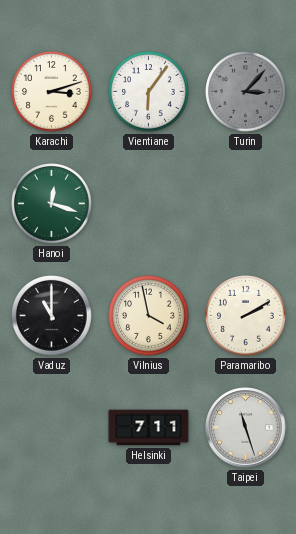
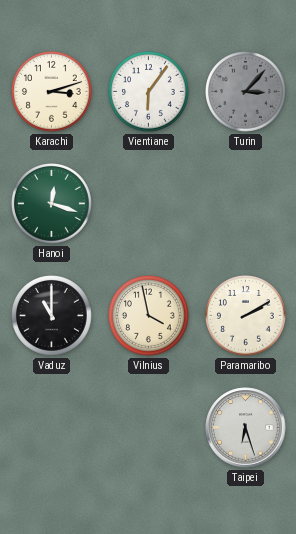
Helsinki: 7:11 -> none
Taipei: 11:27 -> 6:27
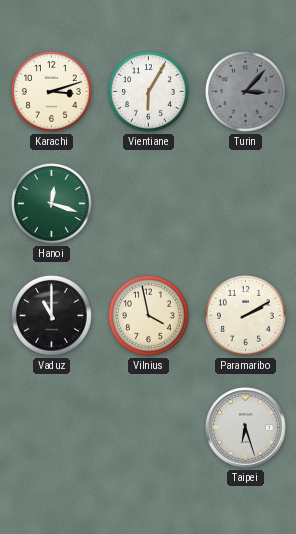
Vientiane: 6:06 -> 6:05
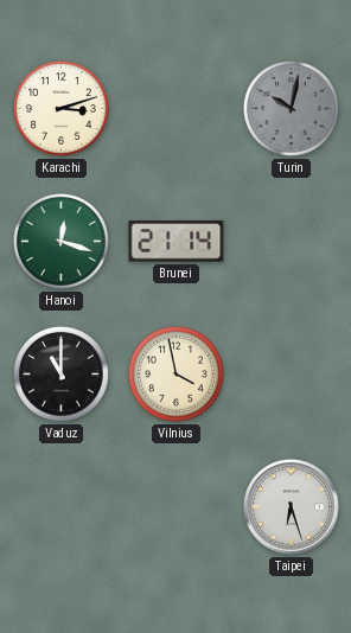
Vientiane: 6:05 -> none
Turin: 3:07 -> 10:02
Brunei: none -> 21:14
Paramaribo: 2:10 -> none
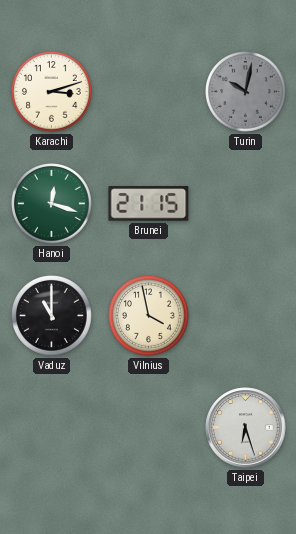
Brunei: 21:14 -> 21:15
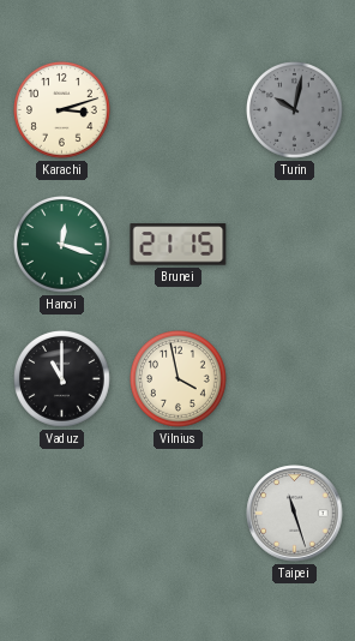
Taipei: 6:27 -> 11:27
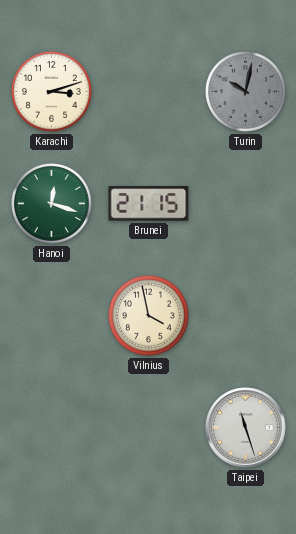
Vaduz: 11:00 -> none
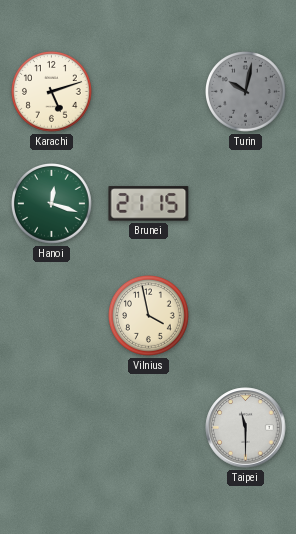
Karachi: 3:12 -> 5:12
Taipei: 11:27 -> 11:30
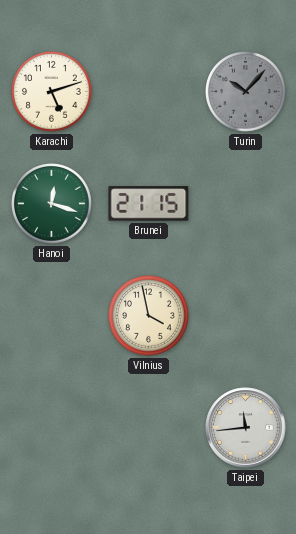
Turin: 10:02 -> 10:07
Taipei: 11:30 -> 11:44
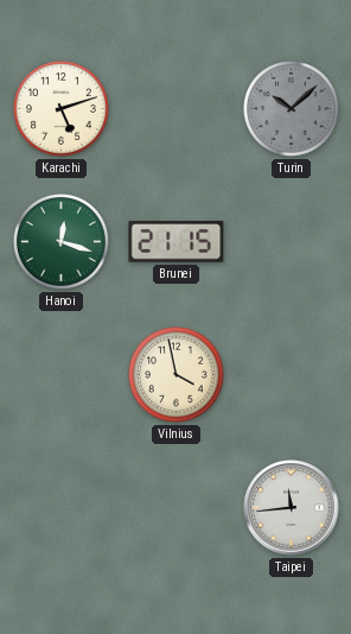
Turin: 10:07 -> 10:08
